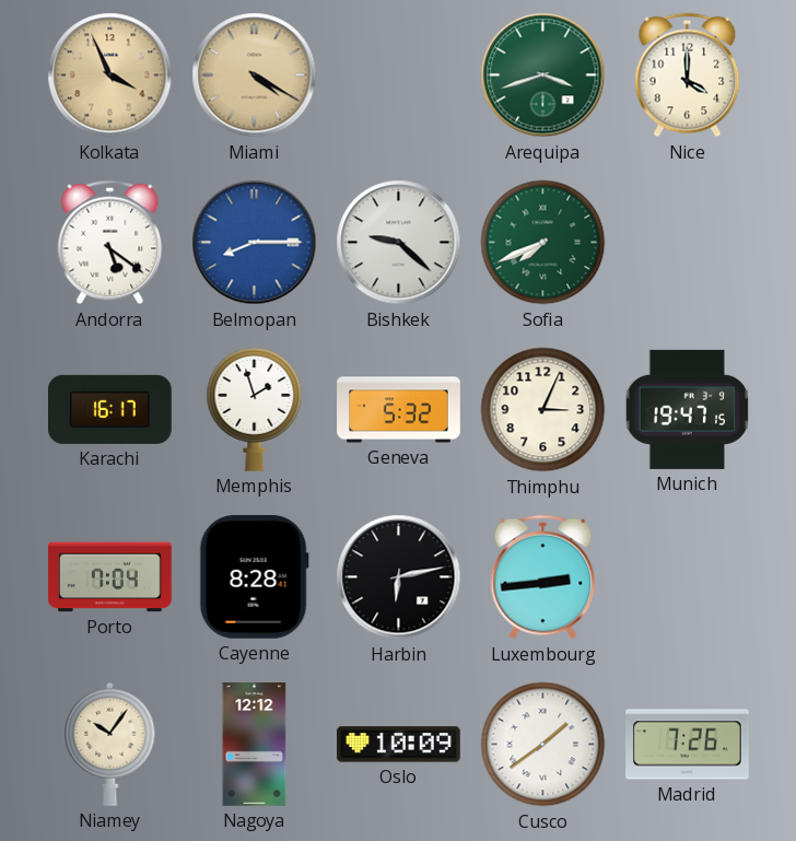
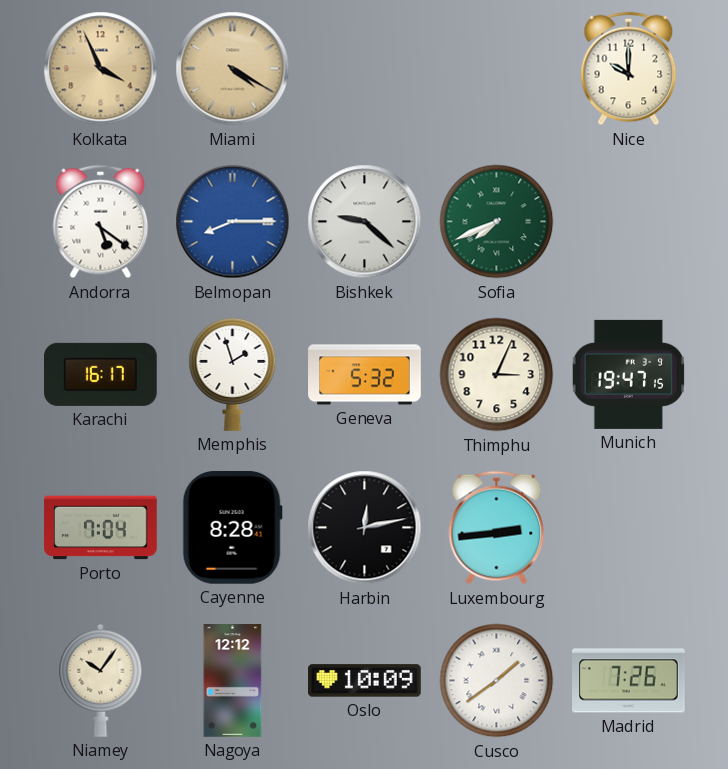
Arequipa: 3:42 -> none
Nice: 4:00 -> 10:00
Harbin: 6:13 -> 12:13
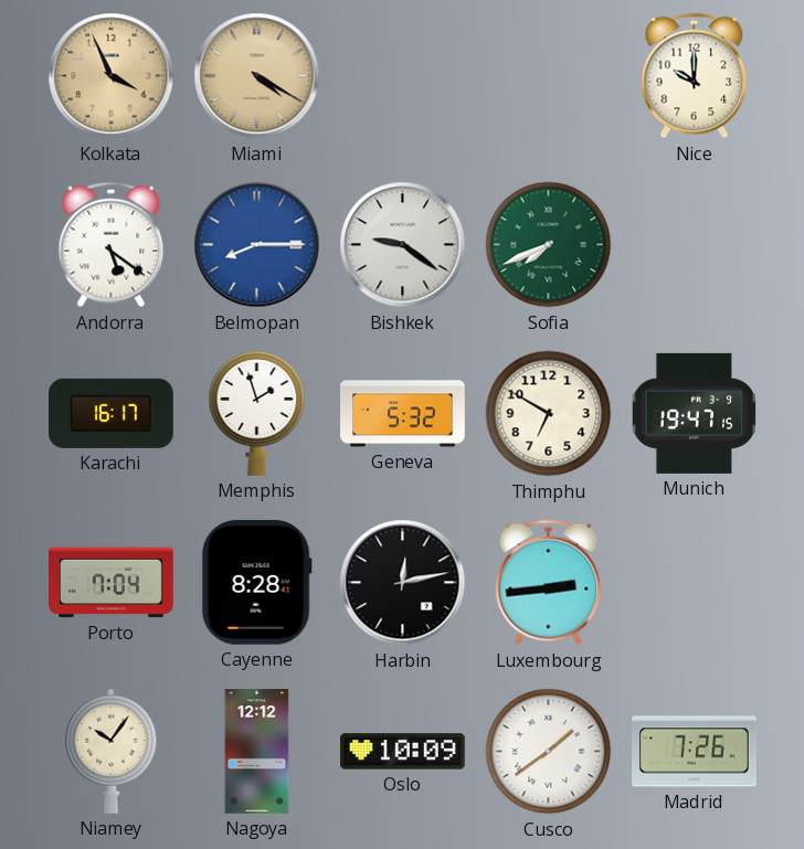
Bishkek: 9:22 -> 9:21
Thimphu: 3:04 -> 6:50
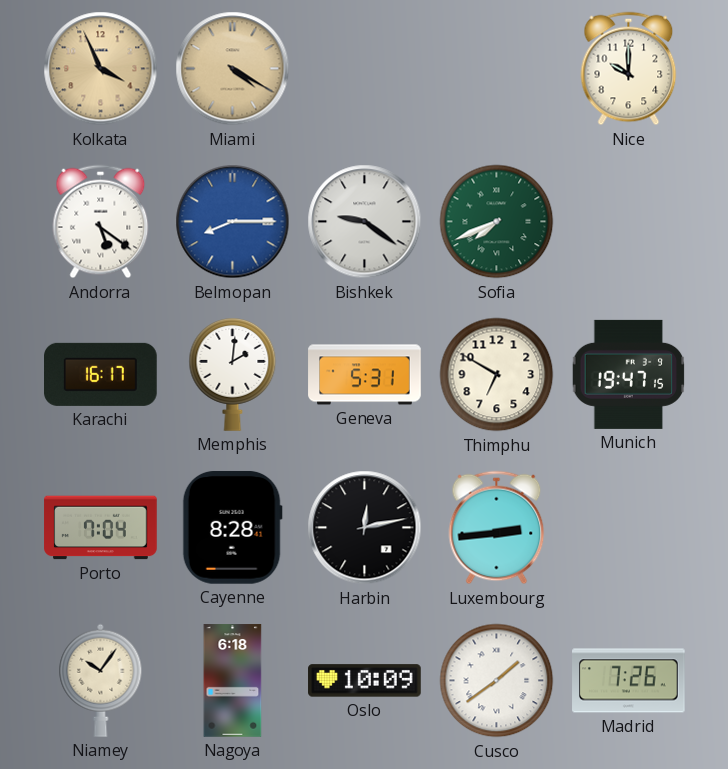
Memphis: 1:57 -> 2:01
Geneva: 5:32 -> 5:31
Nagoya: 12:12 -> 6:18
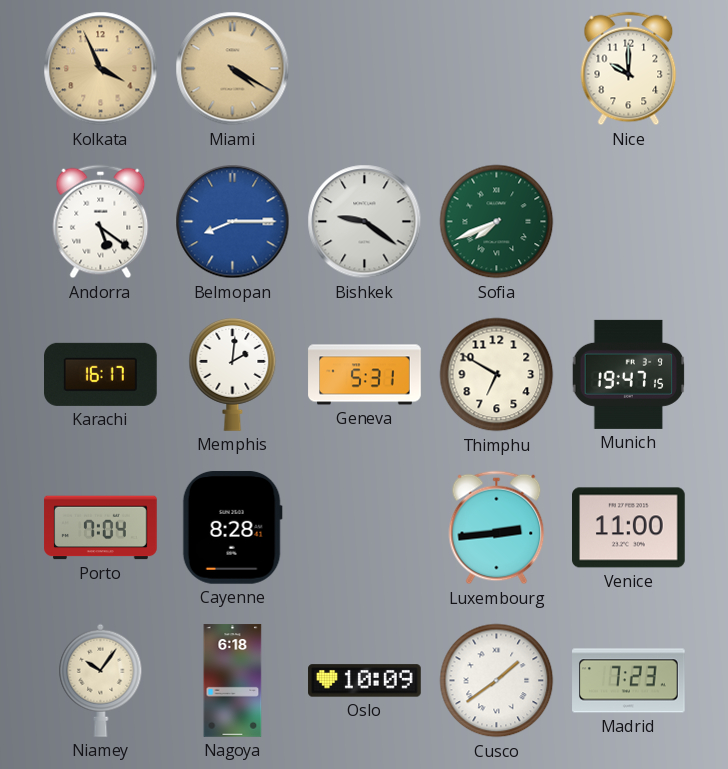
Harbin: 12:13 -> none
Venice: none -> 11:00
Madrid: 7:26 -> 7:23
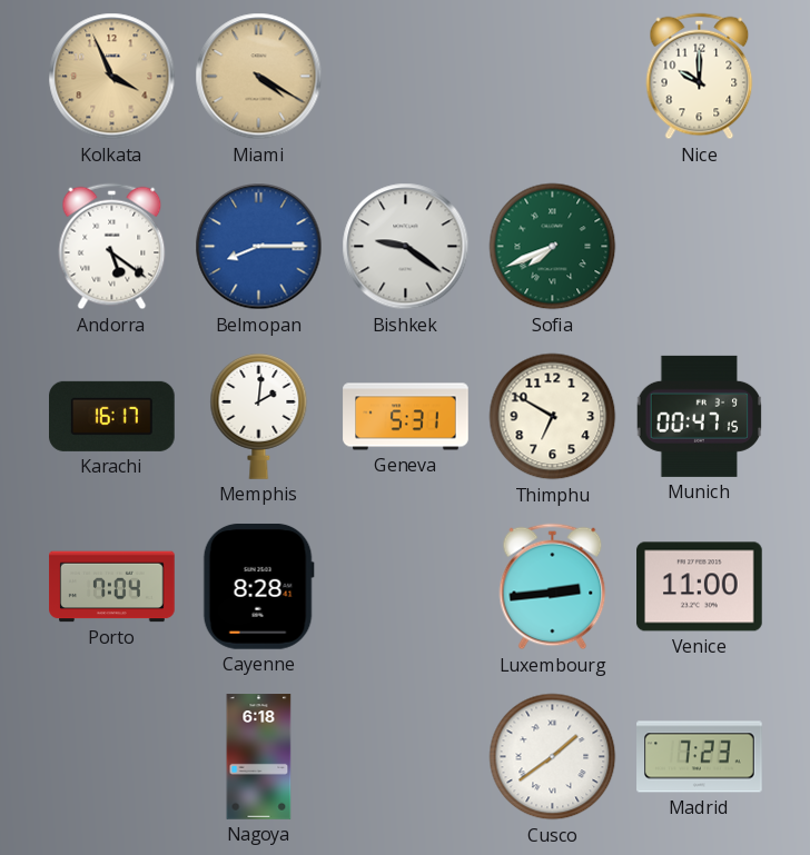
Munich: 19:47 -> 00:47
Niamey: 10:06 -> none
Oslo: 10:09 -> none
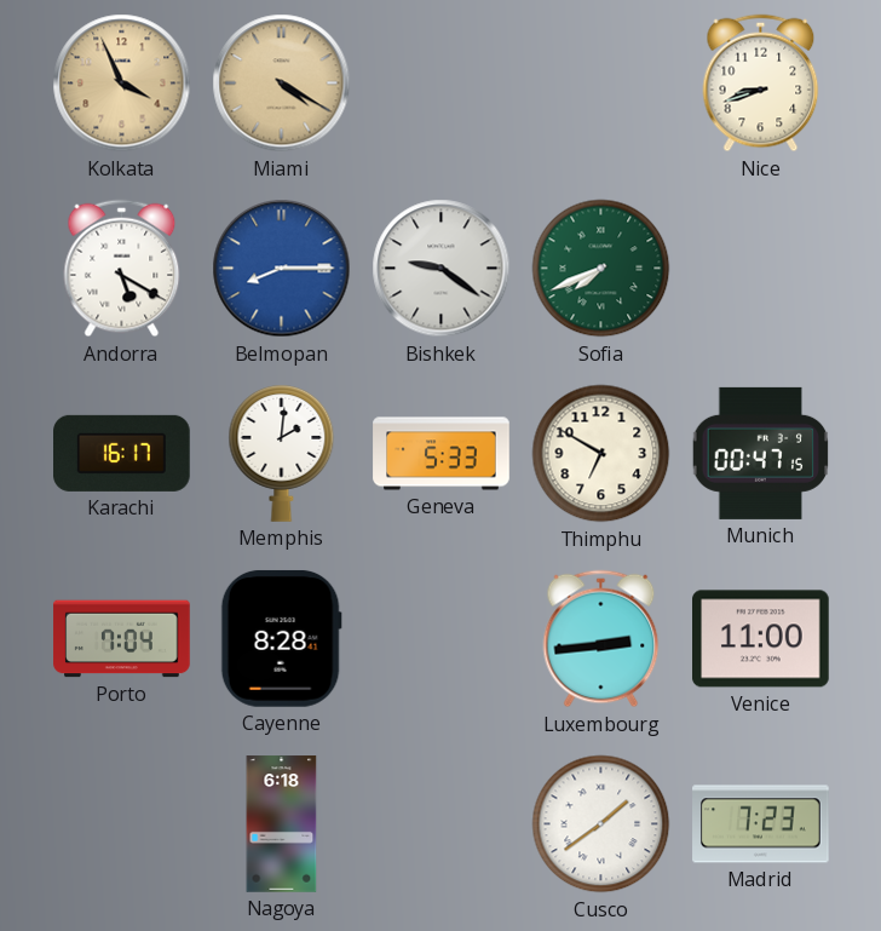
Nice: 10:00 -> 8:42
Andorra: 5:21 -> 5:20
Geneva: 5:31 -> 5:33
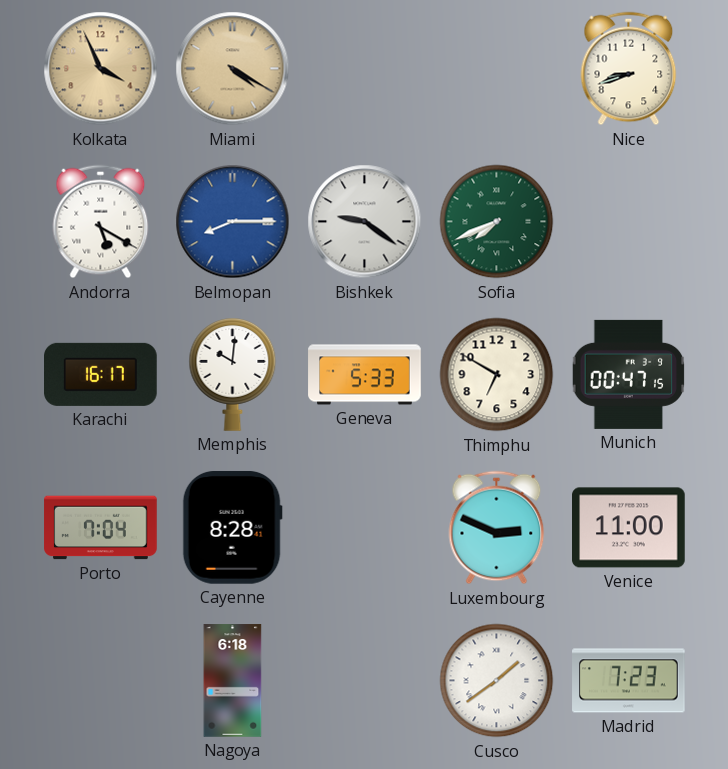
Memphis: 2:01 -> 10:01
Luxembourg: 2:44 -> 2:49
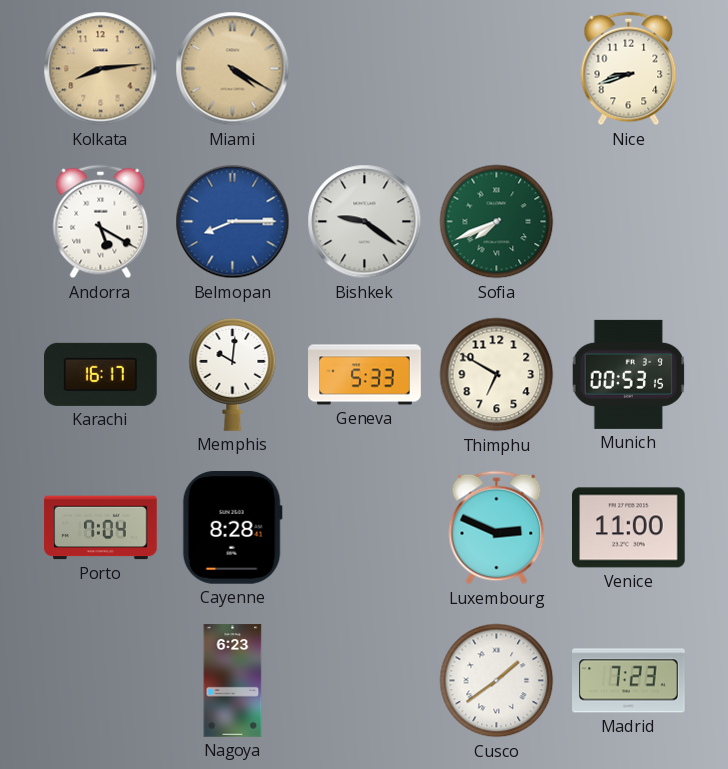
Kolkata: 3:56 -> 8:14
Munich: 00:47 -> 00:53
Nagoya: 6:18 -> 6:23
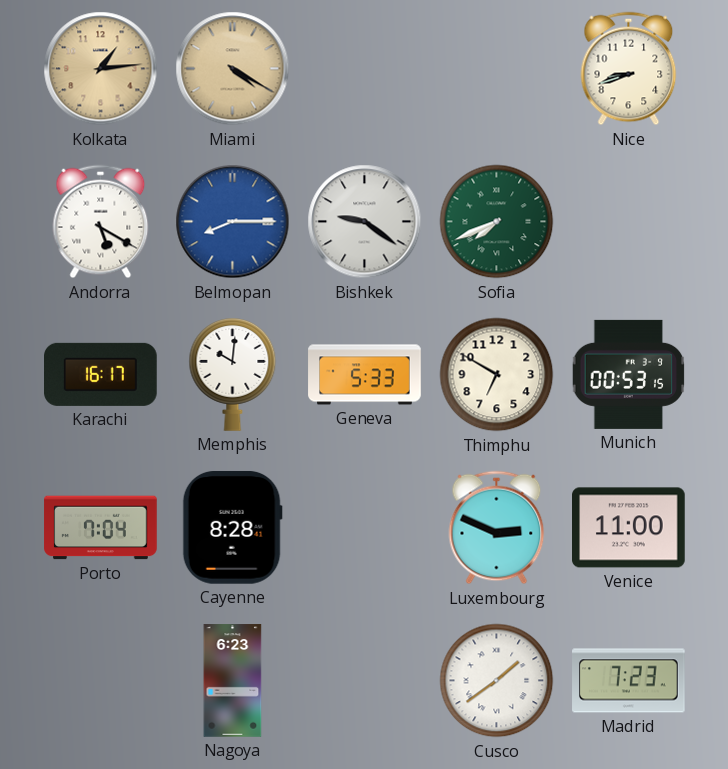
Kolkata: 8:14 -> 1:14
